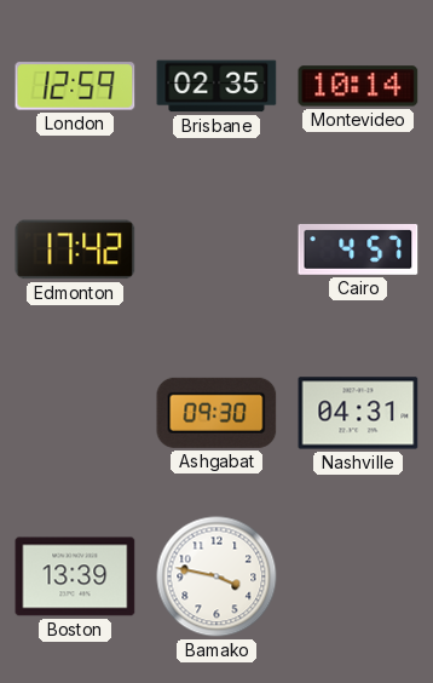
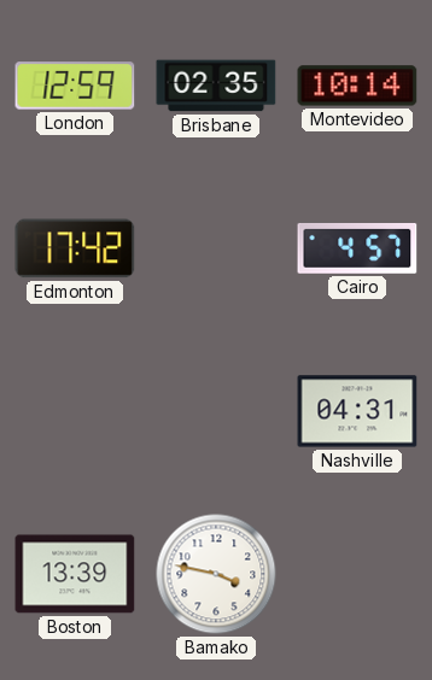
Ashgabat: 09:30 -> none
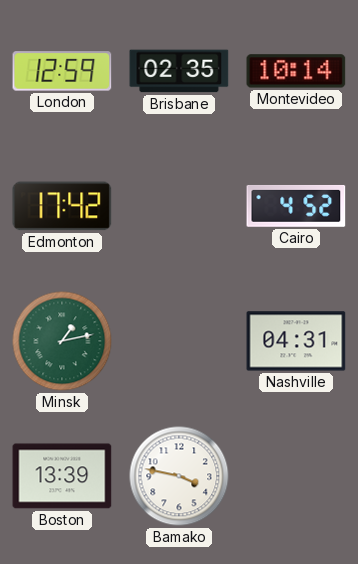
Cairo: 4:57 -> 4:52
Minsk: none -> 1:13
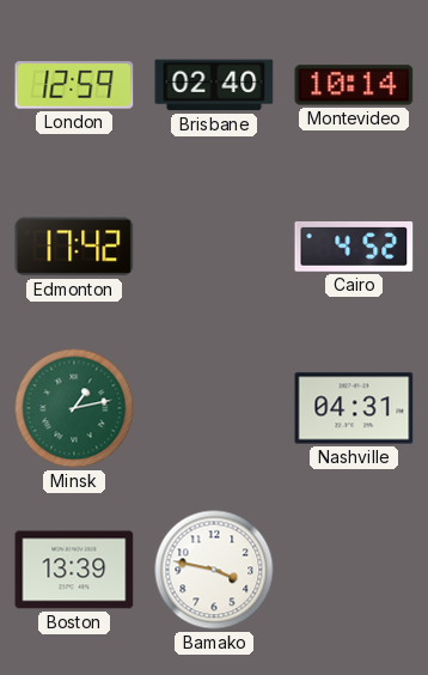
Brisbane: 02:35 -> 02:40
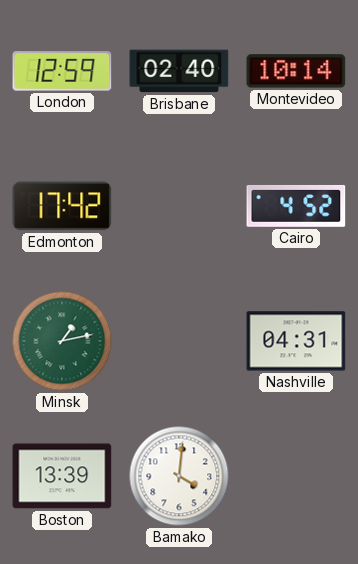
Bamako: 3:47 -> 4:01
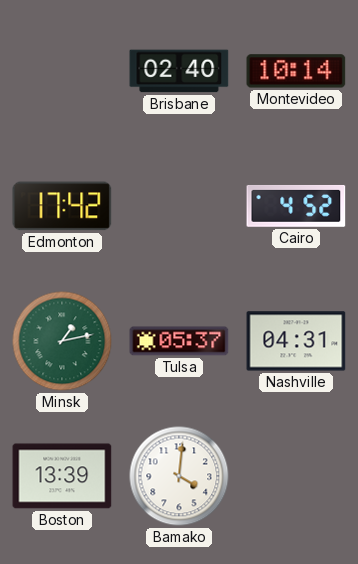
London: 12:59 -> none
Tulsa: none -> 05:37
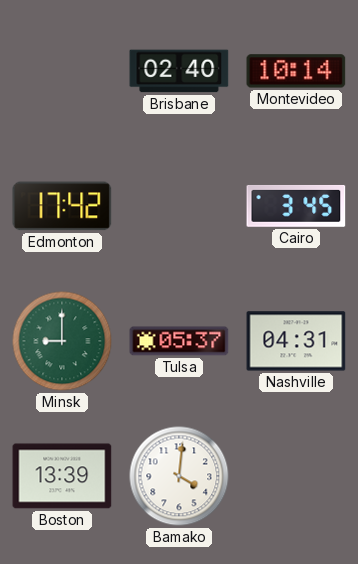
Cairo: 4:52 -> 3:45
Minsk: 1:13 -> 9:00
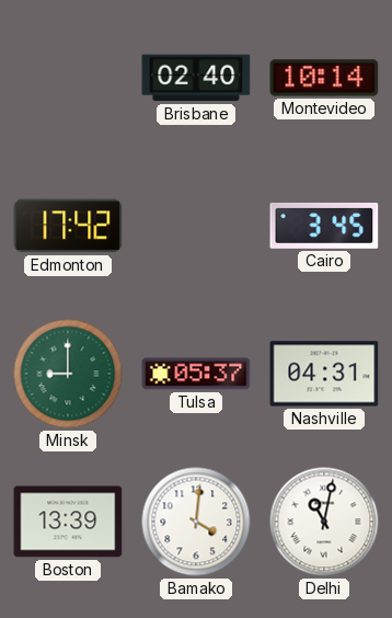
Delhi: none -> 11:02
